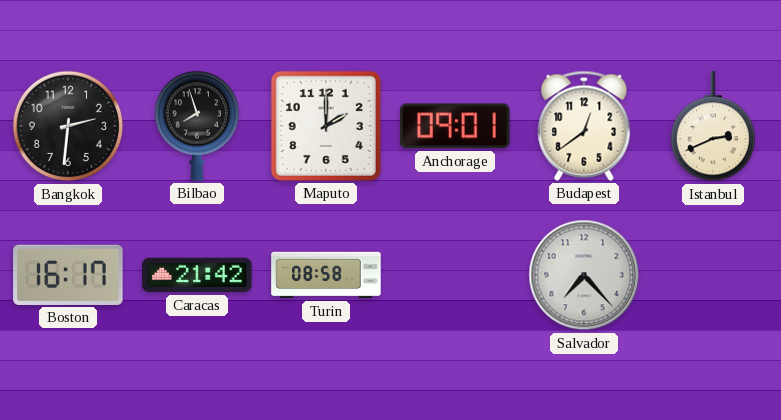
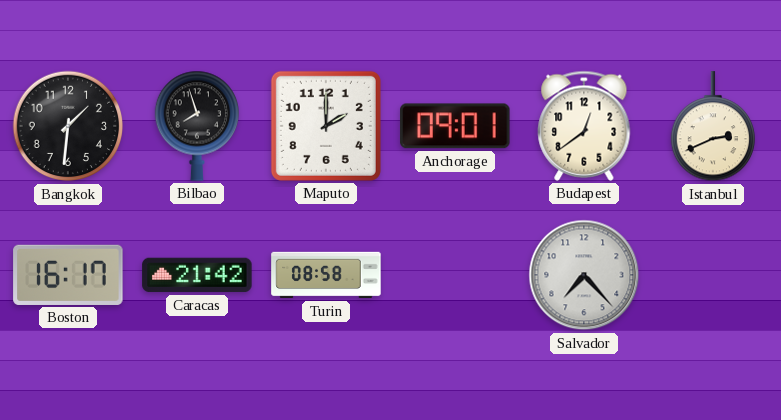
Bangkok: 2:31 -> 1:31
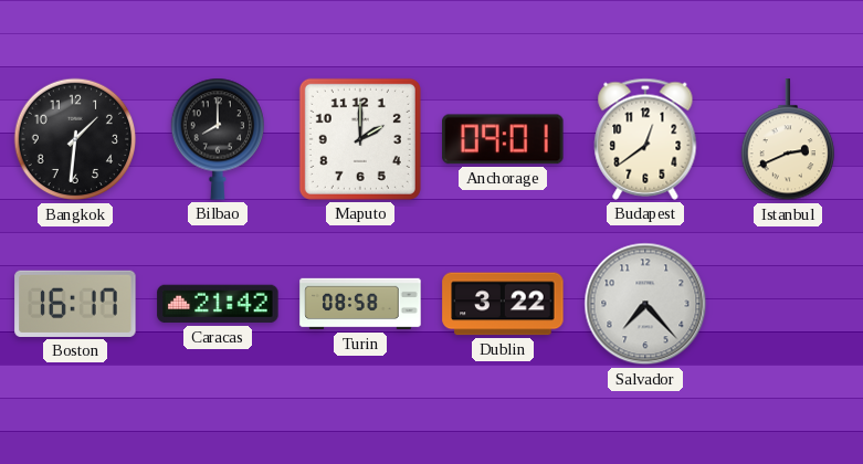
Bilbao: 7:57 -> 8:00
Dublin: none -> 3:22
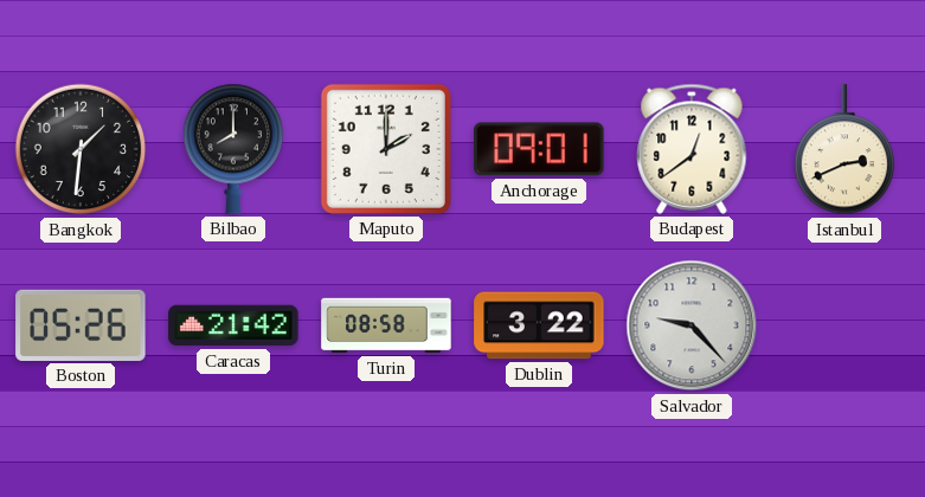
Boston: 16:17 -> 05:26
Salvador: 7:23 -> 9:23
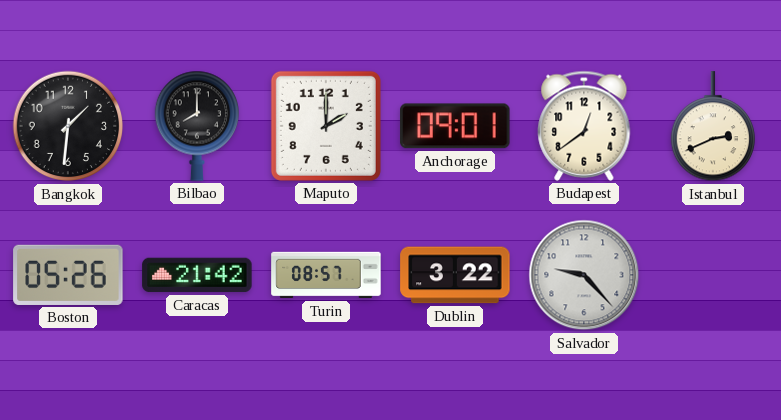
Turin: 08:58 -> 08:57
